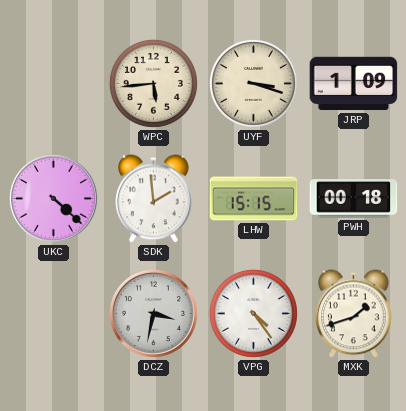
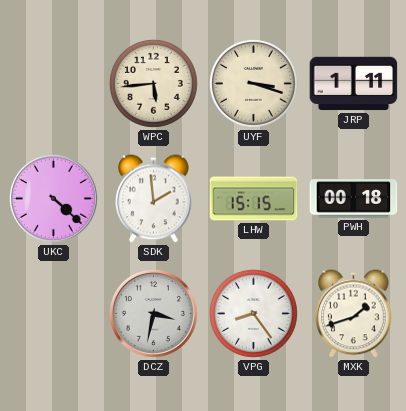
JRP: 1:09 -> 1:11
VPG: 4:24 -> 8:24
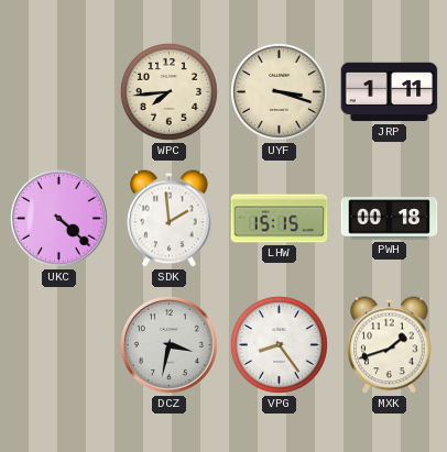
WPC: 5:44 -> 7:44
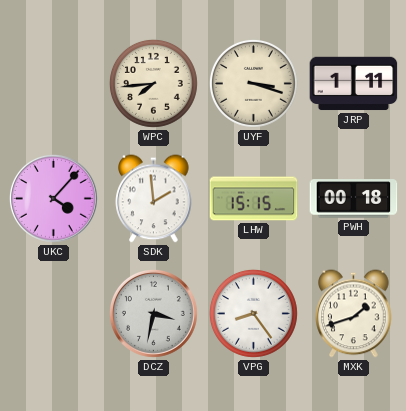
UKC: 4:22 -> 4:07
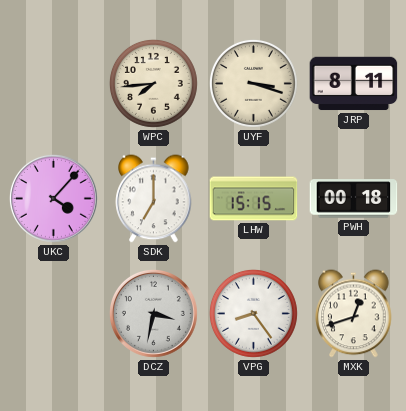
JRP: 1:11 -> 8:11
SDK: 1:59 -> 7:00
MXK: 1:42 -> 12:42
